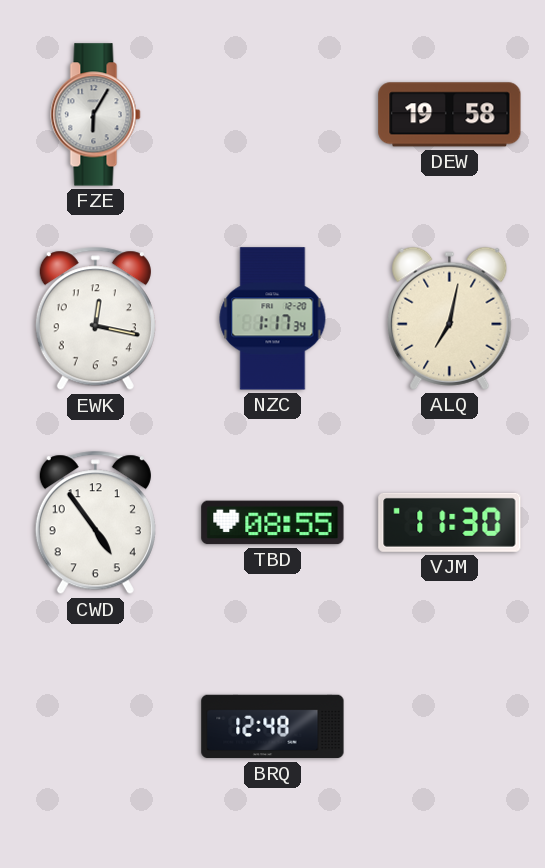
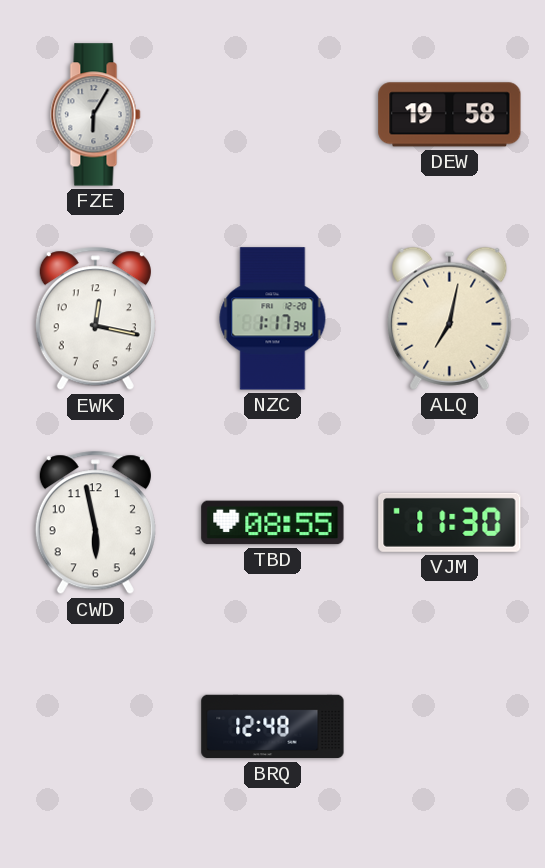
CWD: 4:54 -> 5:58
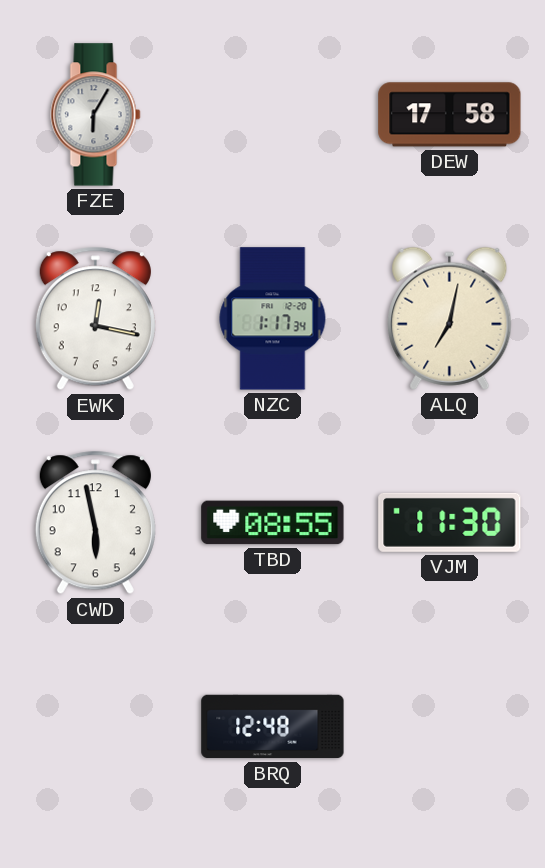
DEW: 19:58 -> 17:58
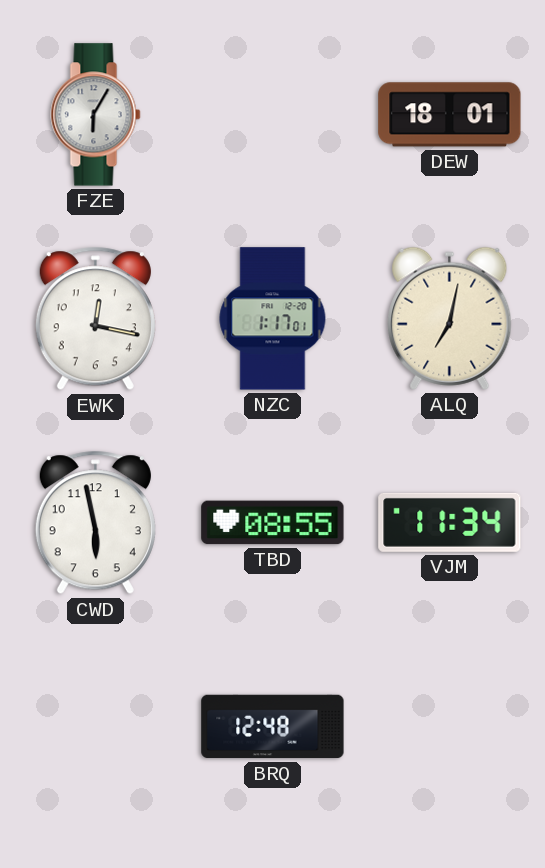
DEW: 17:58 -> 18:01
NZC: 1:17:34 -> 1:17:01
VJM: 11:30 -> 11:34
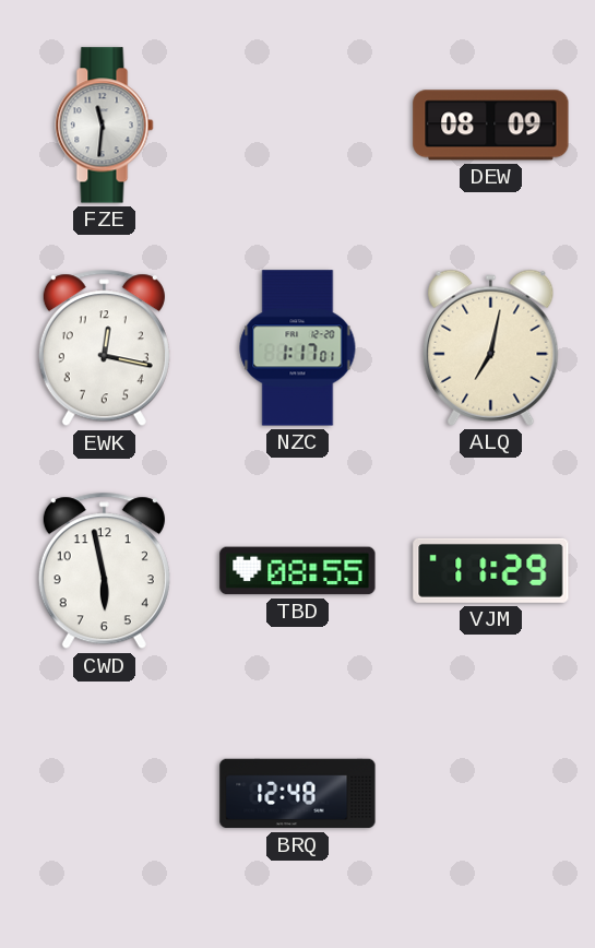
FZE: 6:05 -> 11:31
DEW: 18:01 -> 08:09
VJM: 11:34 -> 11:29
